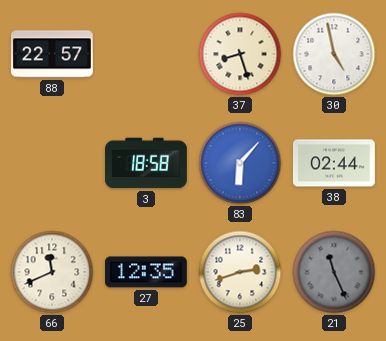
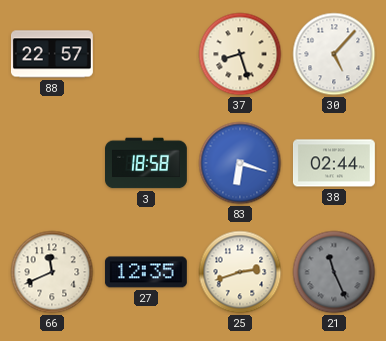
30: 4:58 -> 5:07
83: 6:07 -> 6:18
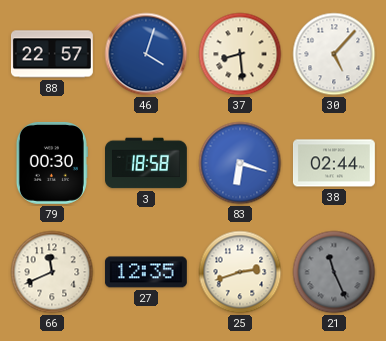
46: none -> 4:03
37: 8:27 -> 8:29
79: none -> 00:30
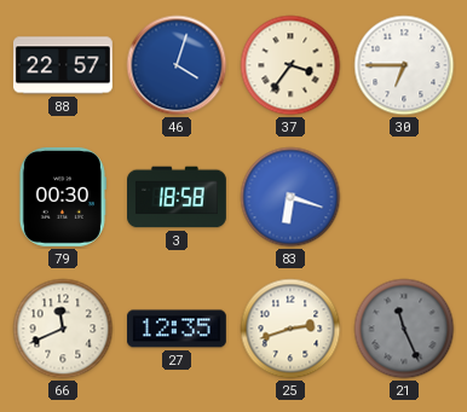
37: 8:29 -> 3:36
30: 5:07 -> 6:45
38: 02:44 -> none
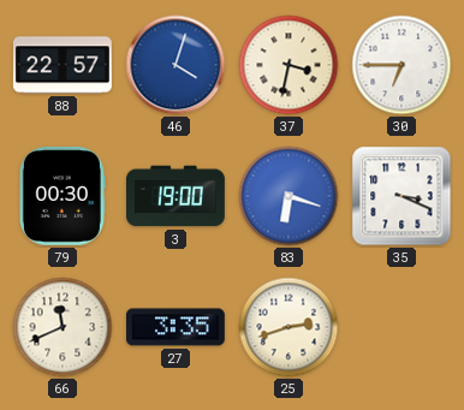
37: 3:36 -> 3:32
3: 18:58 -> 19:00
35: none -> 3:19
27: 12:35 -> 3:35
21: 11:26 -> none
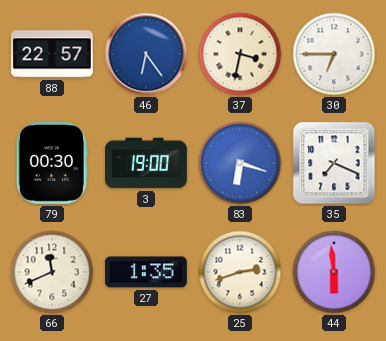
46: 4:03 -> 6:24
35: 3:19 -> 7:19
27: 3:35 -> 1:35
44: none -> 5:59
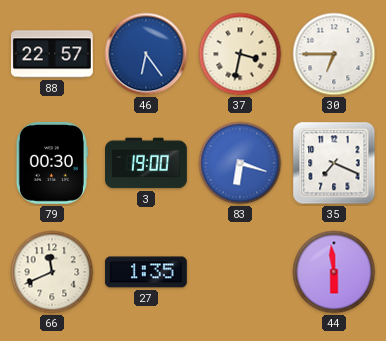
25: 2:42 -> none
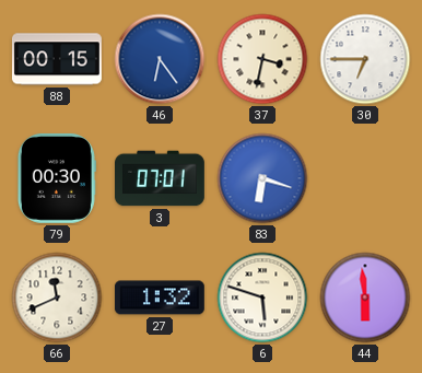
88: 22:57 -> 00:15
3: 19:00 -> 07:01
35: 7:19 -> none
27: 1:35 -> 1:32
6: none -> 5:48
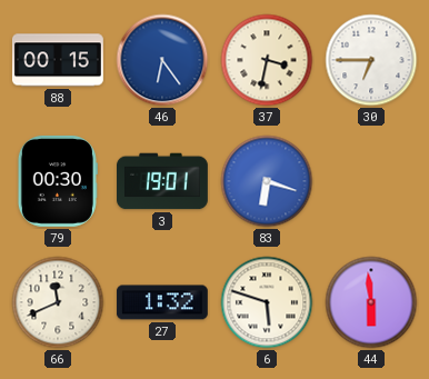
3: 07:01 -> 19:01
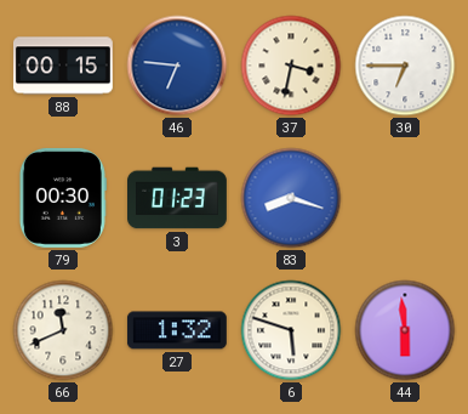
46: 6:24 -> 6:46
3: 19:01 -> 01:23
83: 6:18 -> 8:18
